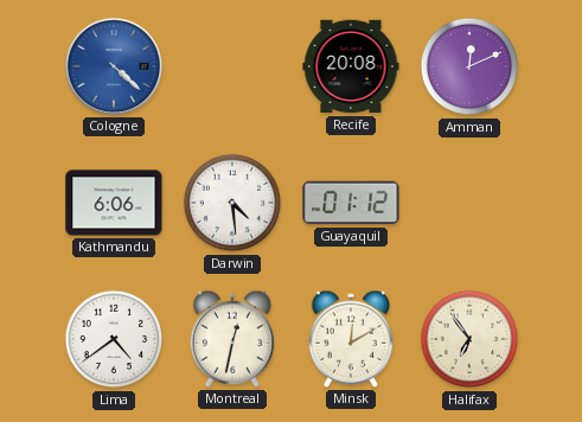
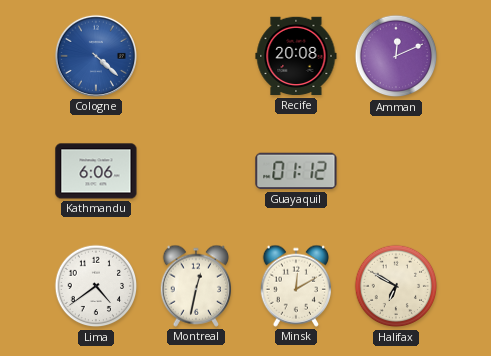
Darwin: 4:29 -> none
Halifax: 6:54 -> 6:50
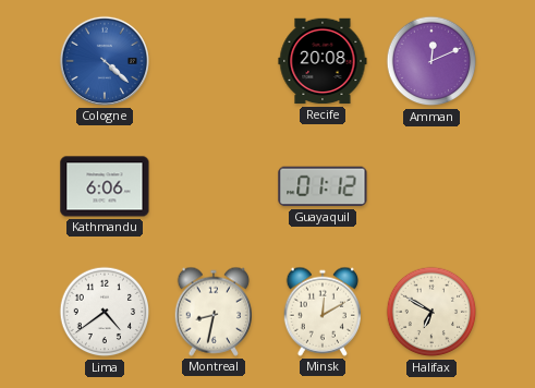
Montreal: 12:32 -> 8:32
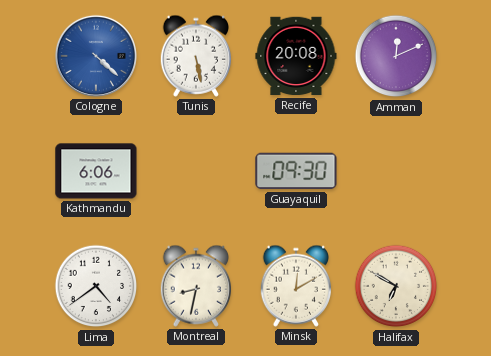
Tunis: none -> 5:28
Guayaquil: 01:12 -> 09:30
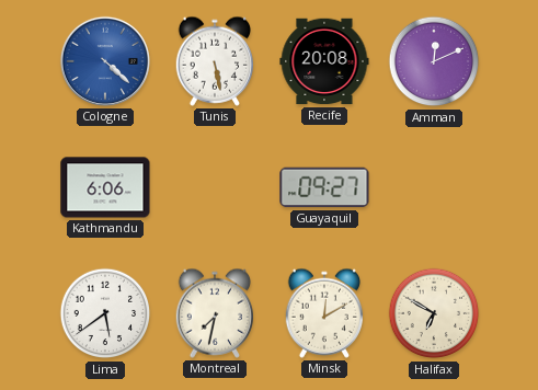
Guayaquil: 09:30 -> 09:27
Lima: 4:39 -> 5:39
Montreal: 8:32 -> 7:32
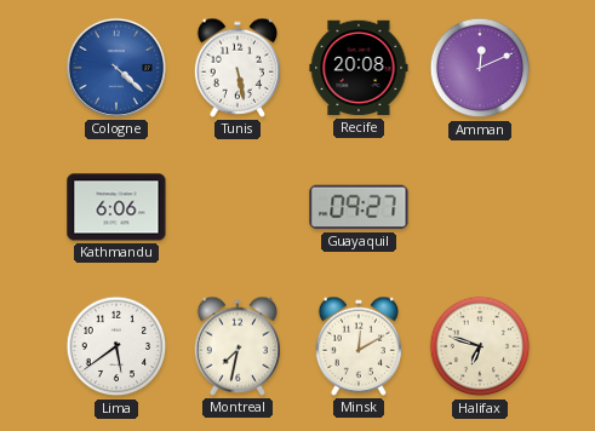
Halifax: 6:50 -> 6:48
